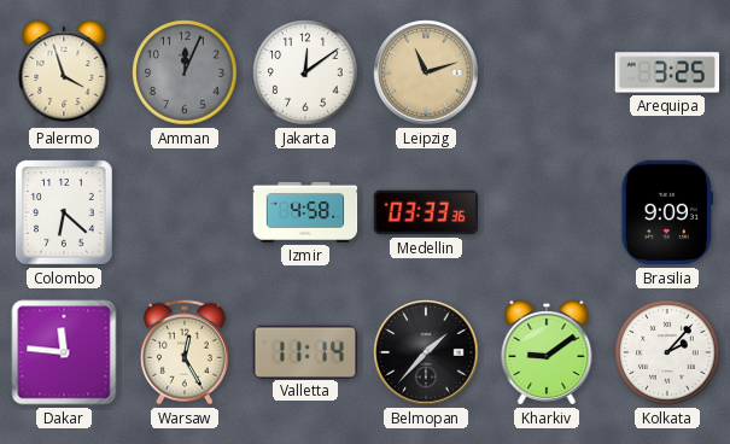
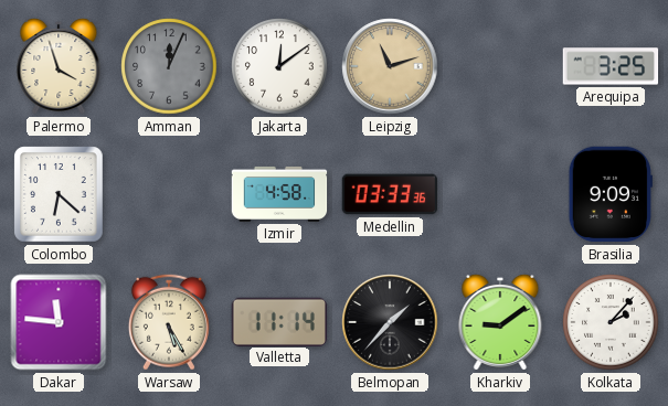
Warsaw: 12:25 -> 5:25
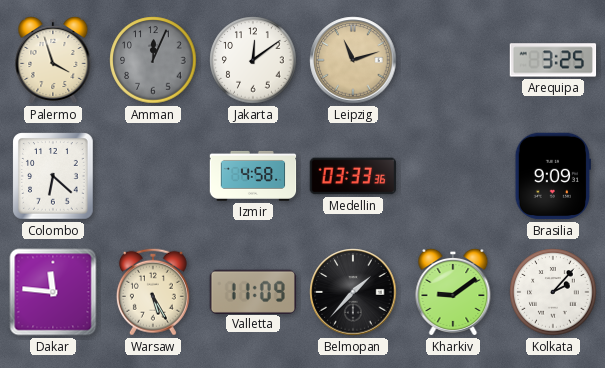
Valletta: 11:14 -> 11:09
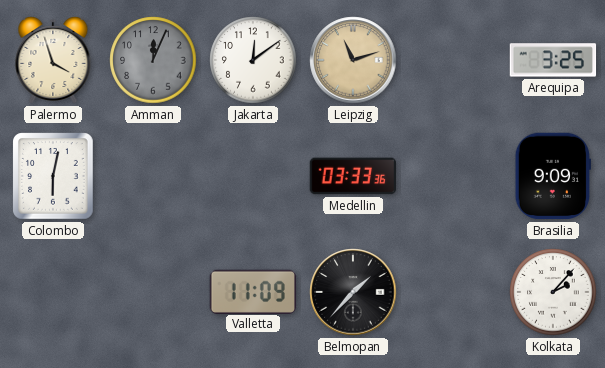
Colombo: 6:22 -> 6:02
Izmir: 4:58 -> none
Dakar: 11:46 -> none
Warsaw: 5:25 -> none
Kharkiv: 9:09 -> none
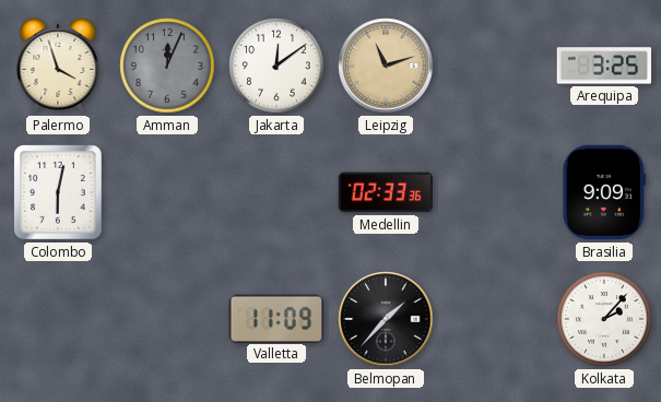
Medellin: 03:33 -> 02:33
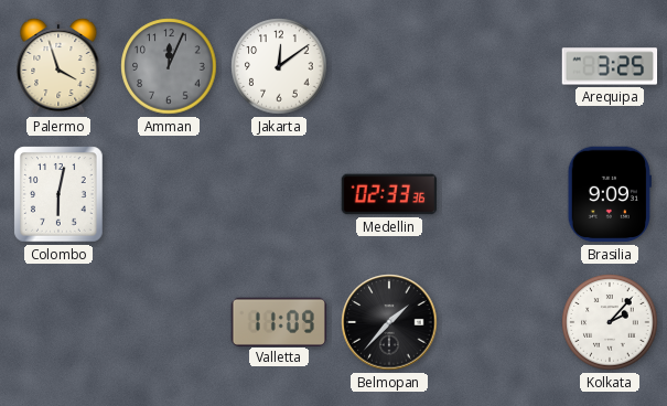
Leipzig: 11:12 -> none
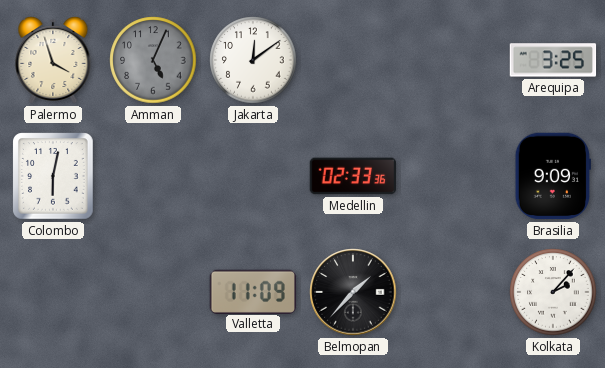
Amman: 12:04 -> 5:04
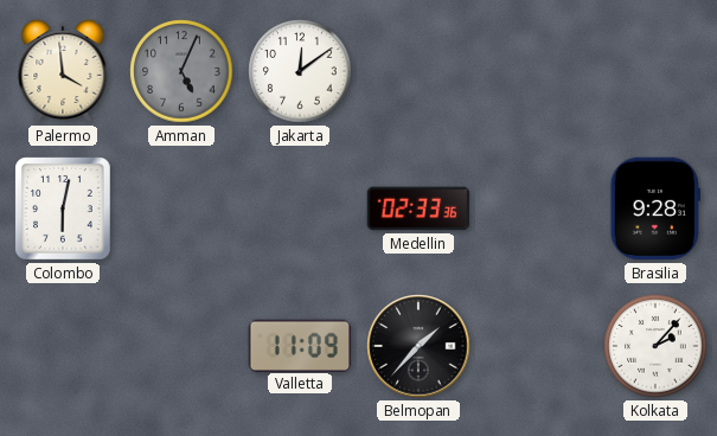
Palermo: 3:57 -> 3:59
Arequipa: 3:25 -> none
Brasilia: 9:09 -> 9:28
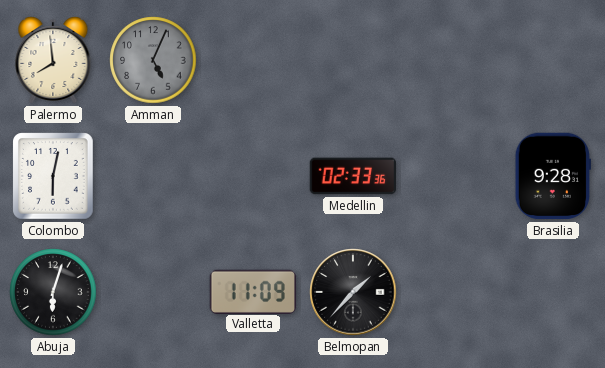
Palermo: 3:59 -> 7:59
Jakarta: 12:09 -> none
Abuja: none -> 6:03
Kolkata: 2:07 -> none
